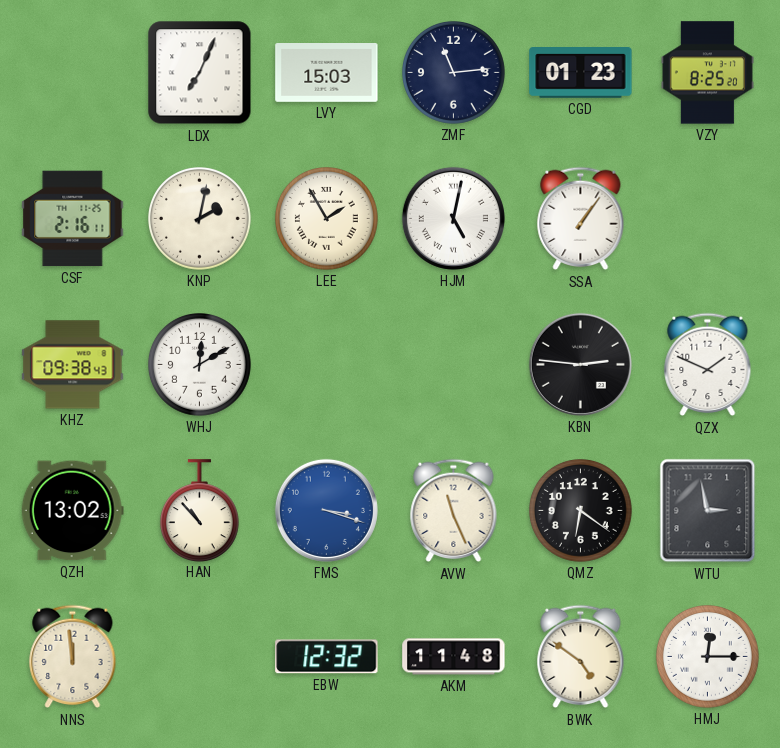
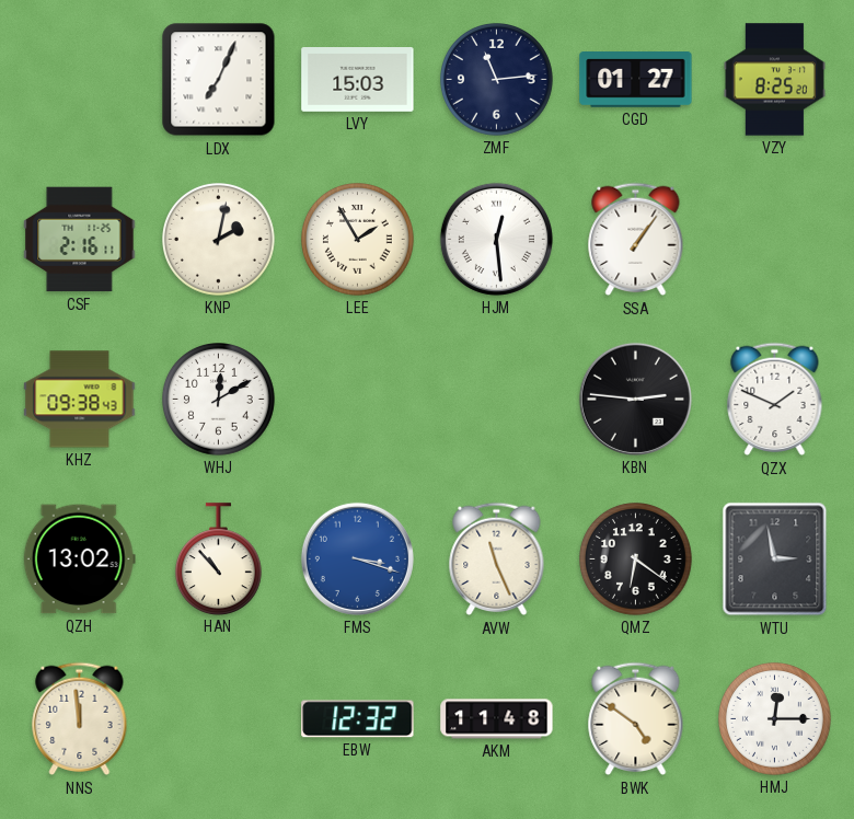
CGD: 01:23 -> 01:27
HJM: 5:02 -> 12:29
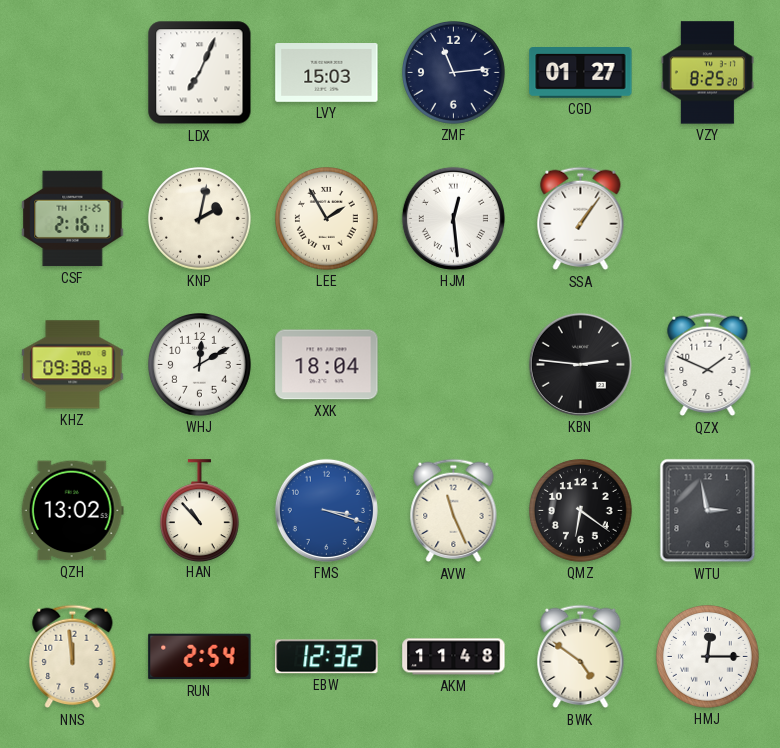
XXK: none -> 18:04
RUN: none -> 2:54
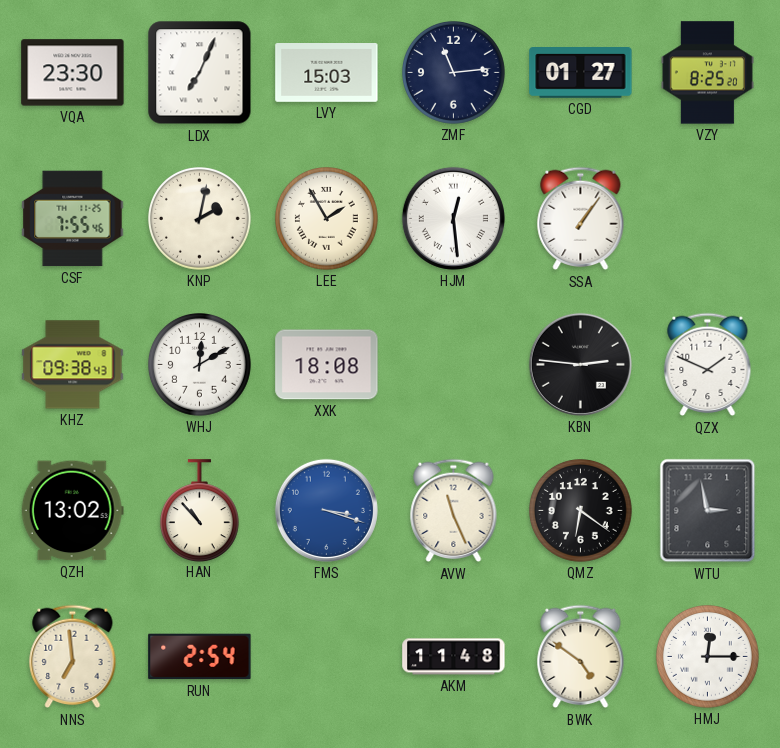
VQA: none -> 23:30
CSF: 2:16 -> 7:55
XXK: 18:04 -> 18:08
NNS: 11:59 -> 6:59
EBW: 12:32 -> none
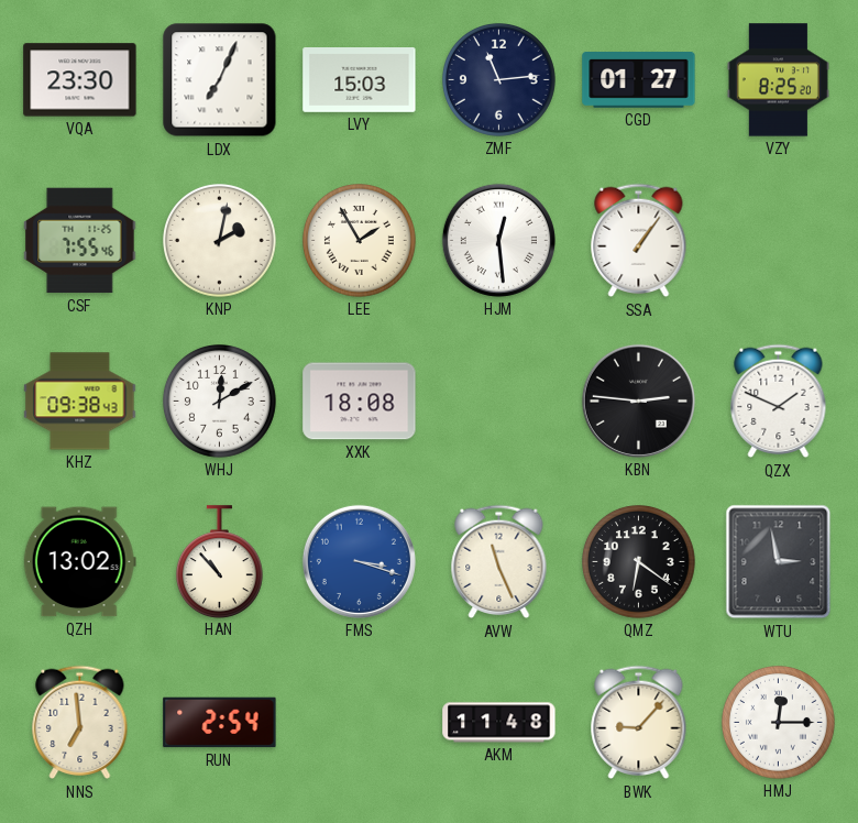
BWK: 4:51 -> 9:07
